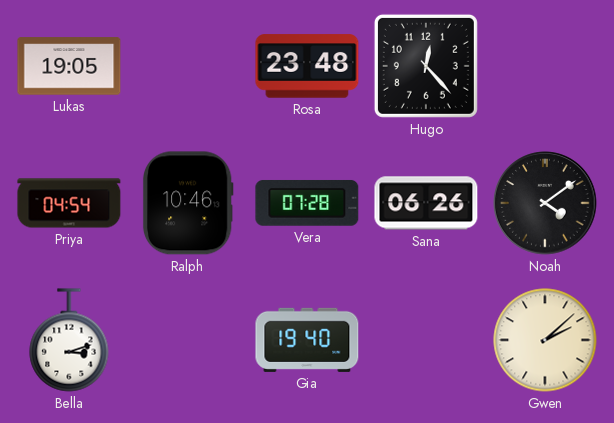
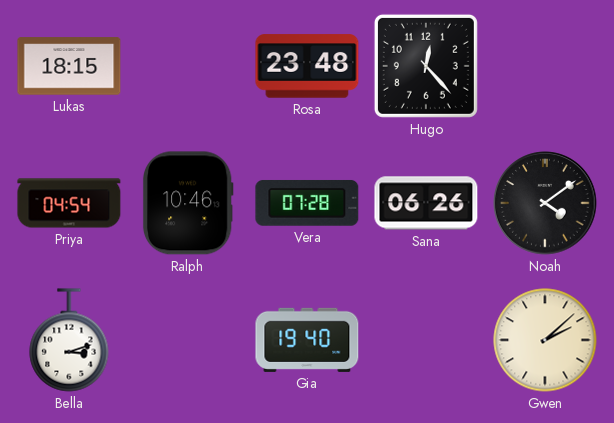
Lukas: 19:05 -> 18:15
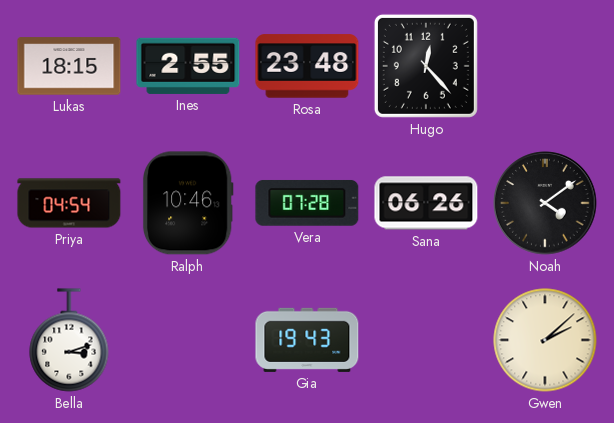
Ines: none -> 2:55
Gia: 19:40 -> 19:43
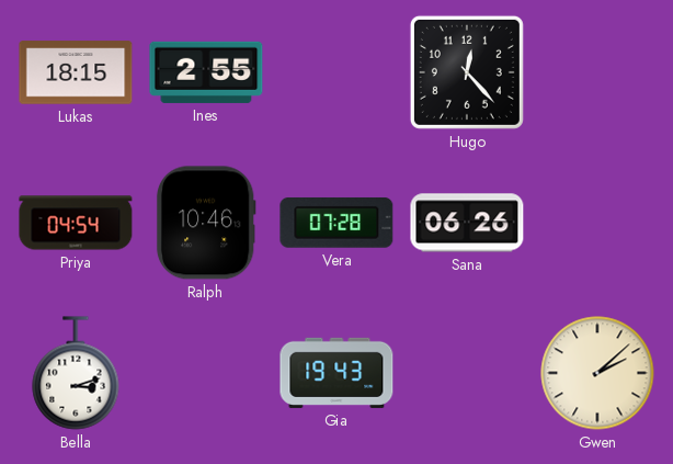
Rosa: 23:48 -> none
Noah: 4:09 -> none
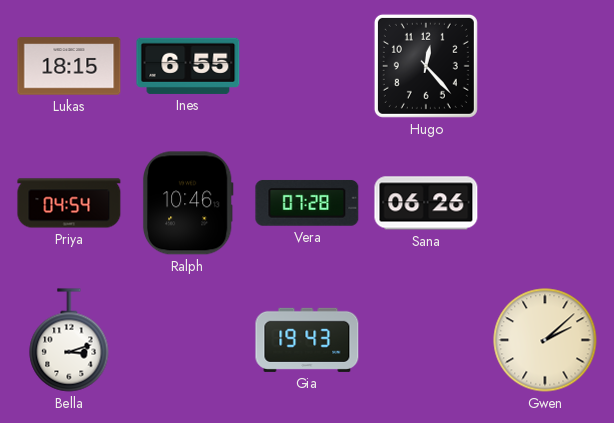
Ines: 2:55 -> 6:55
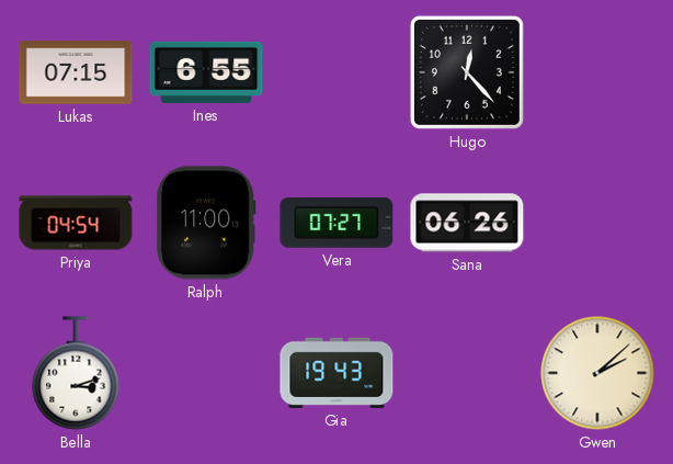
Lukas: 18:15 -> 07:15
Ralph: 10:46 -> 11:00
Vera: 07:28 -> 07:27
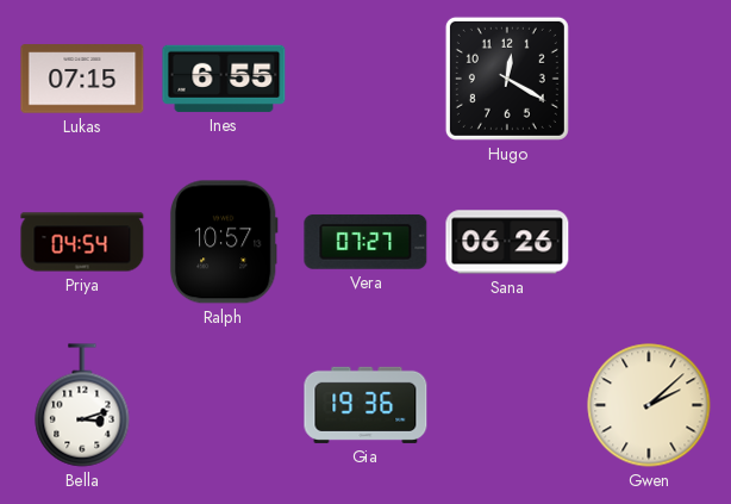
Hugo: 12:23 -> 12:20
Ralph: 11:00 -> 10:57
Gia: 19:43 -> 19:36
